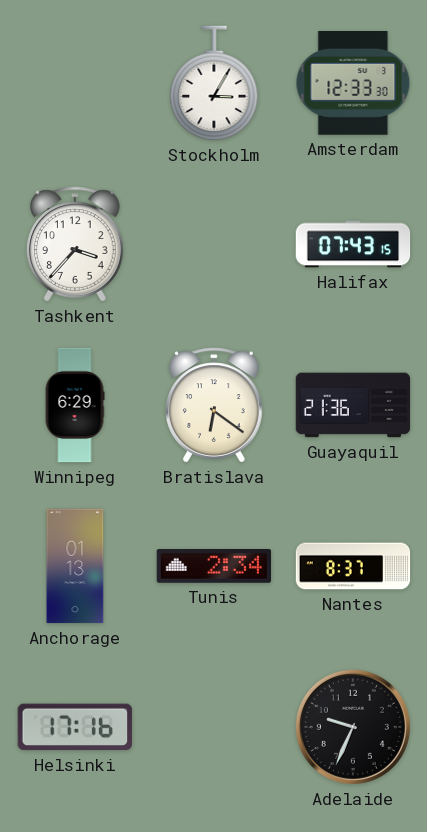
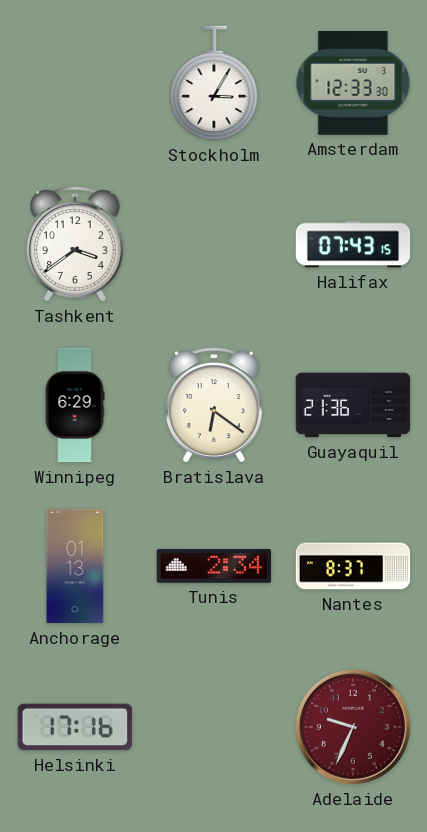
Tashkent: 3:37 -> 3:39
Adelaide dial: black -> burgundy
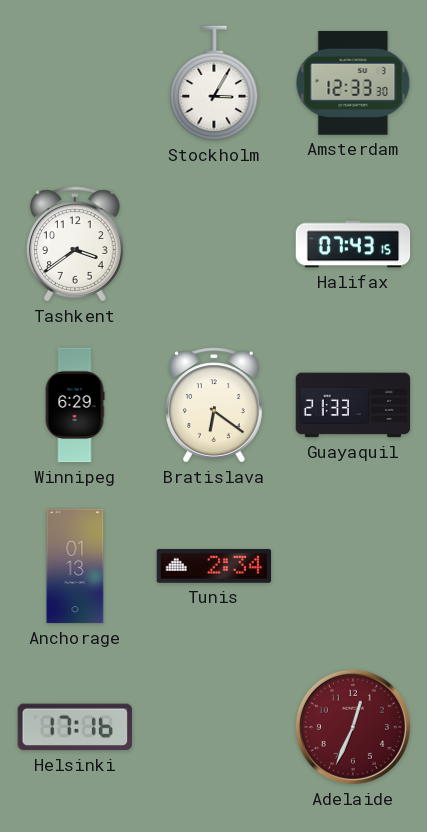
Guayaquil: 21:36 -> 21:33
Nantes: 8:37 -> none
Adelaide: 9:34 -> 12:34
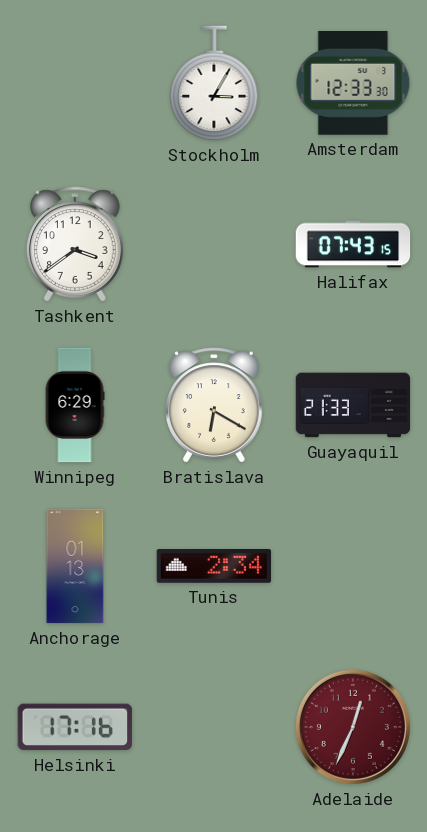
Bratislava: 6:21 -> 6:20
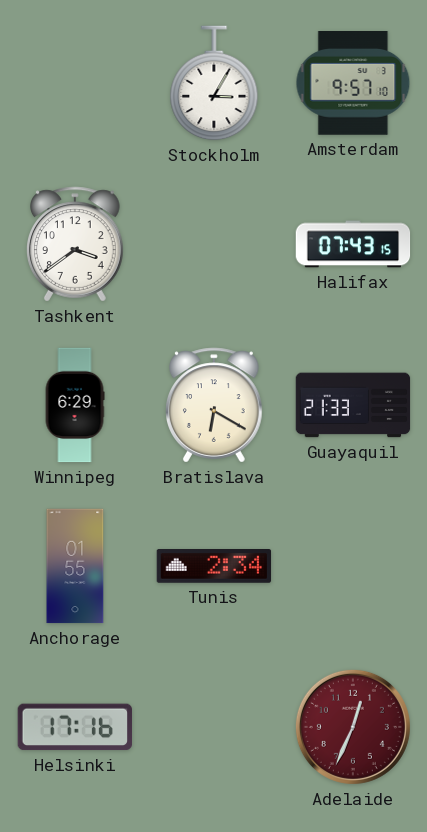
Amsterdam: 12:33 -> 9:57
Anchorage: 01:13 -> 01:55
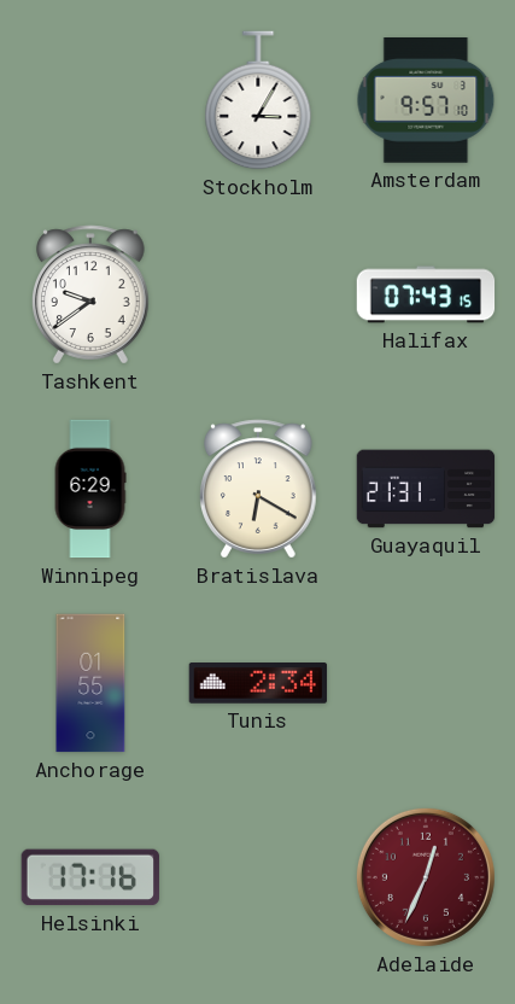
Tashkent: 3:39 -> 9:39
Guayaquil: 21:33 -> 21:31
